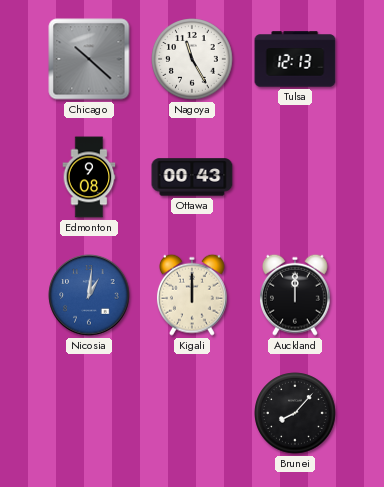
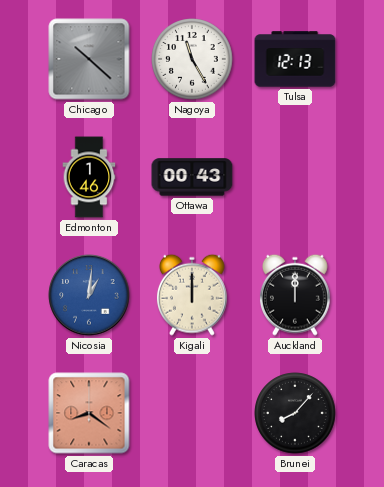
Edmonton: 9:08 -> 1:46
Caracas: none -> 8:21
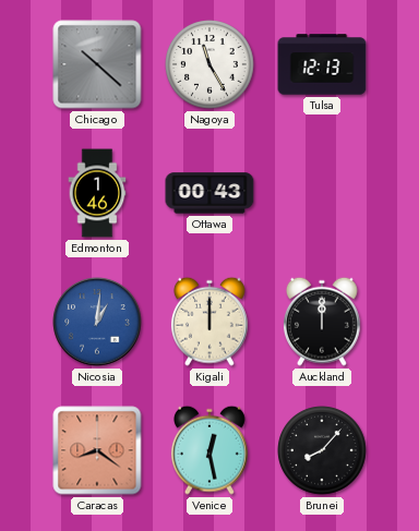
Venice: none -> 12:28
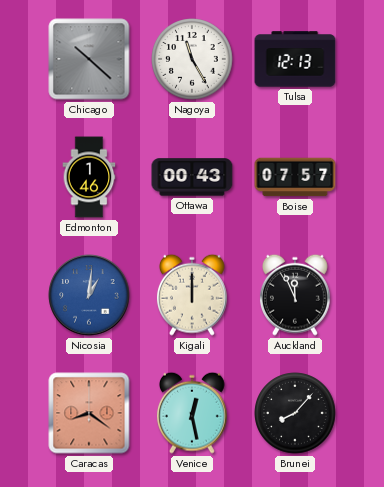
Boise: none -> 07:57
Auckland: 12:00 -> 11:56
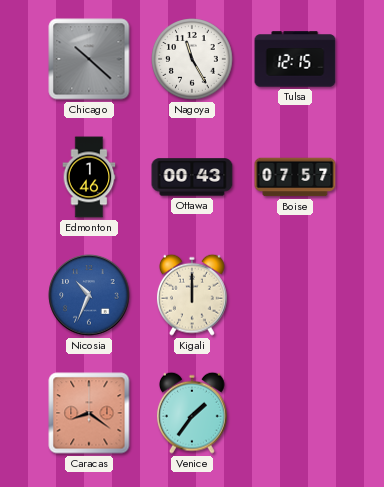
Tulsa: 12:13 -> 12:15
Nicosia: 1:01 -> 10:34
Auckland: 11:56 -> none
Venice: 12:28 -> 1:36
Brunei: 8:07 -> none
